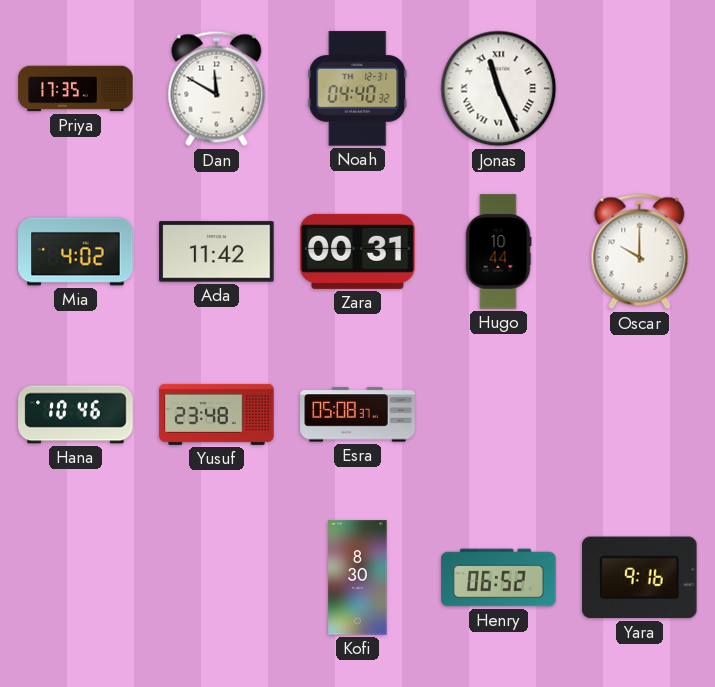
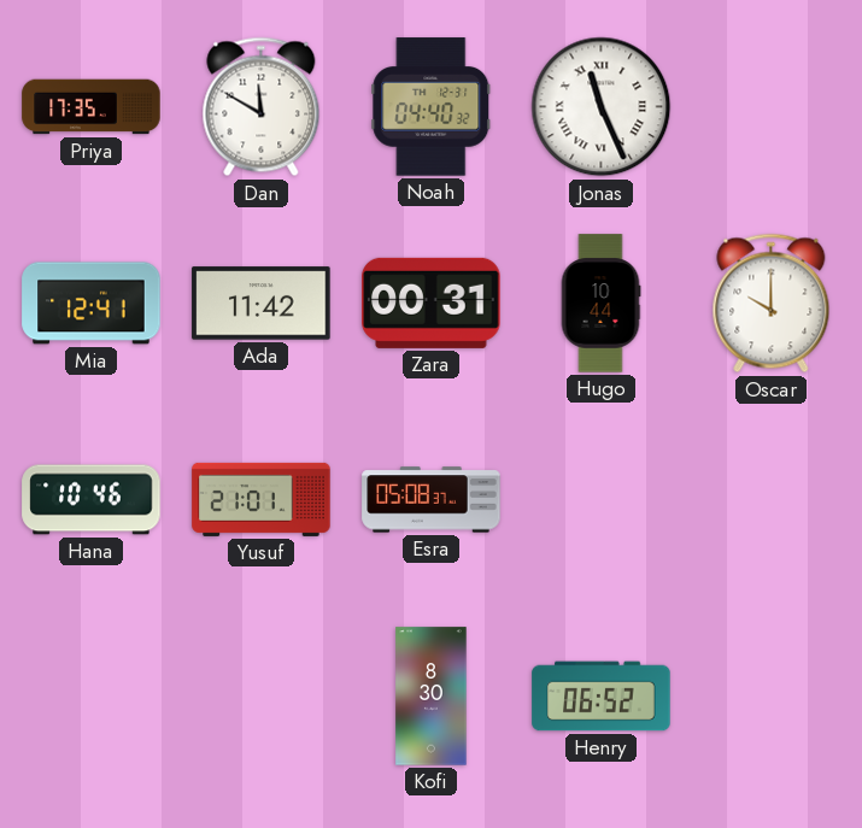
Mia: 4:02 -> 12:41
Yusuf: 23:48 -> 21:01
Yara: 9:16 -> none
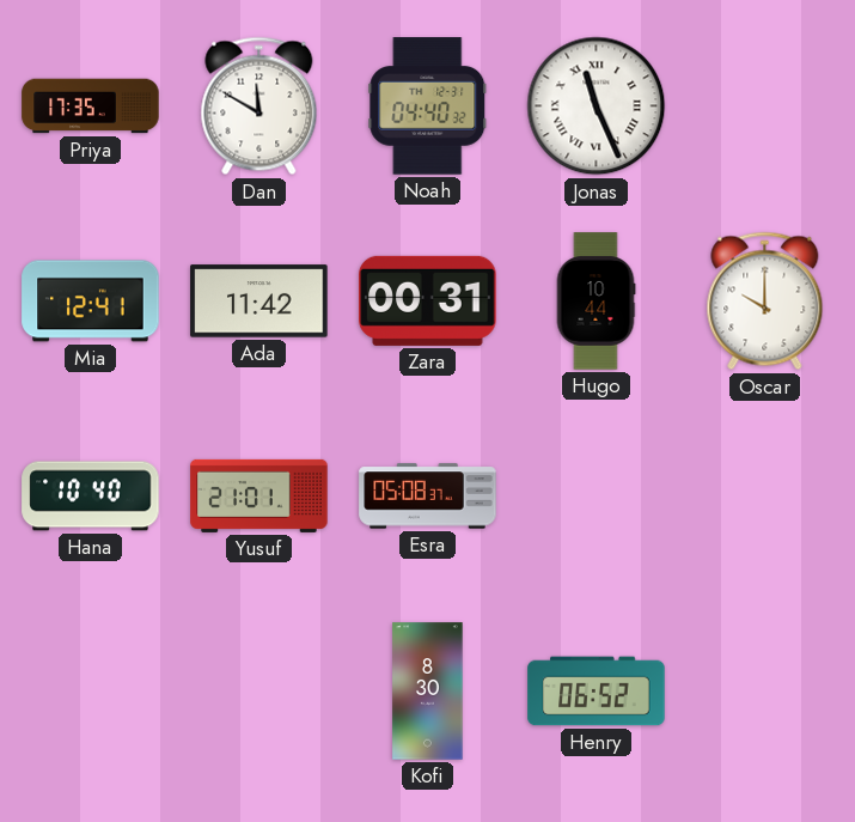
Hana: 10:46 -> 10:40
